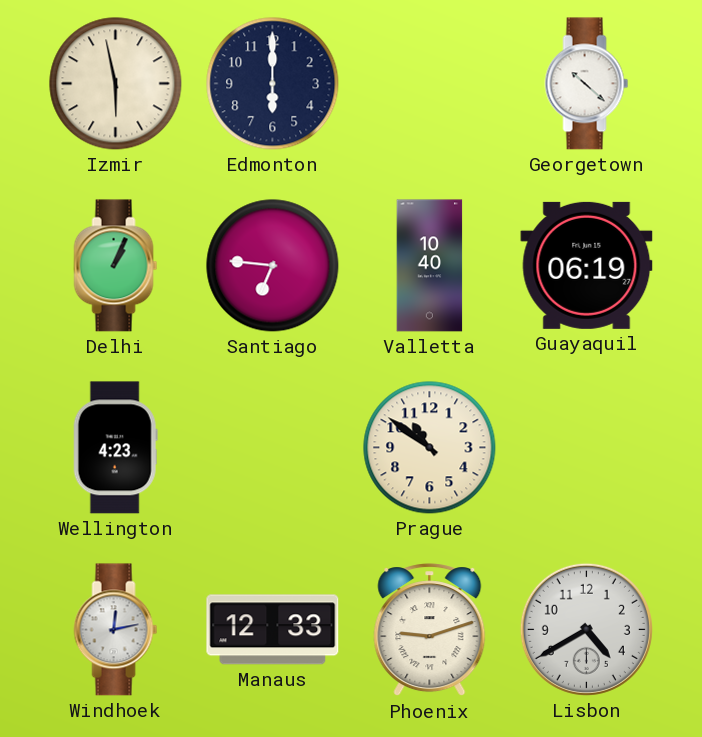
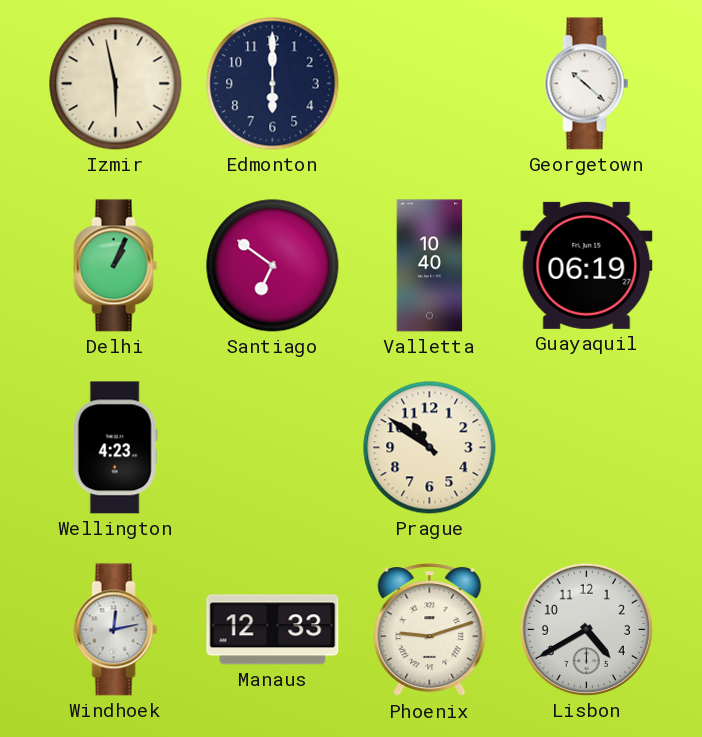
Santiago: 6:46 -> 6:51
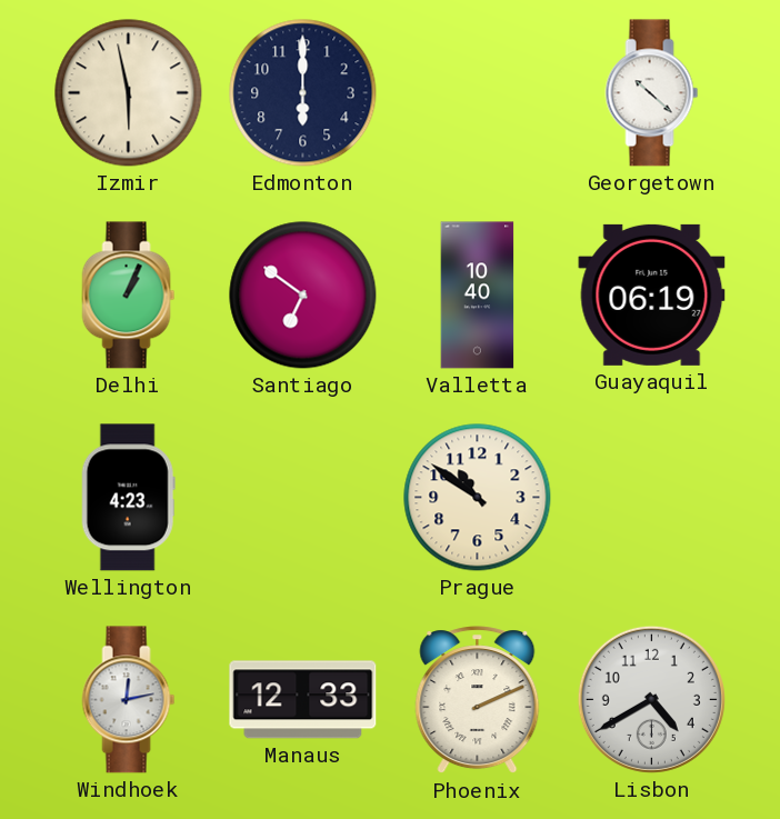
Phoenix: 9:12 -> 2:11
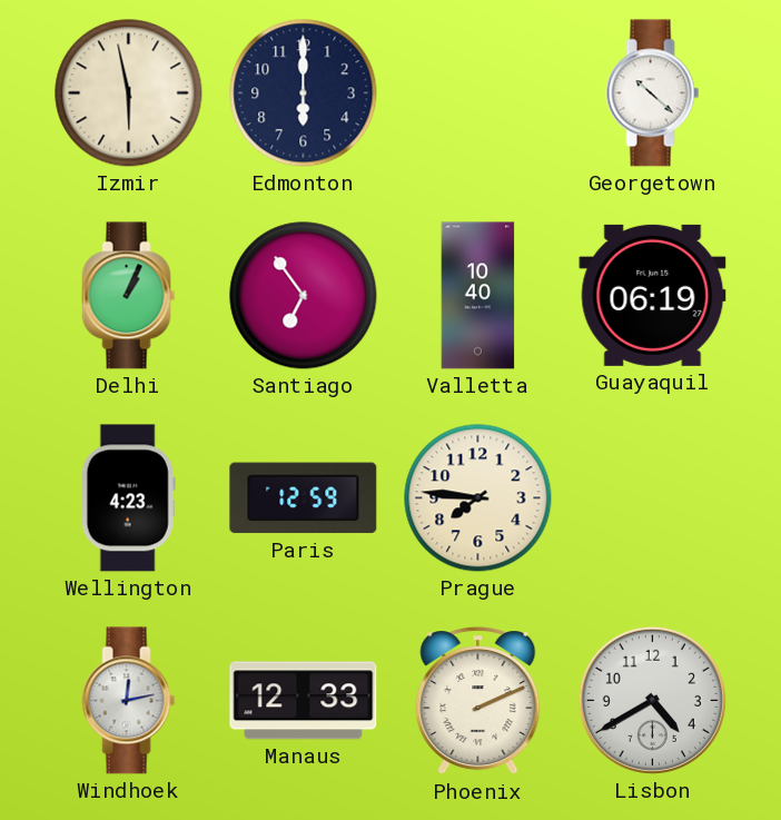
Santiago: 6:51 -> 6:54
Paris: none -> 12:59
Prague: 10:51 -> 7:46
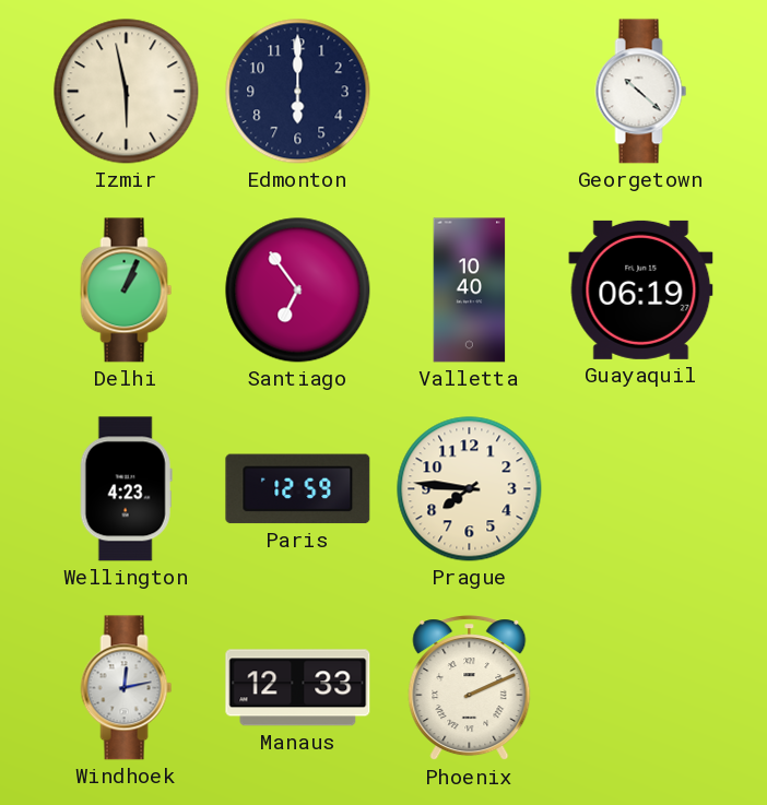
Lisbon: 4:40 -> none
